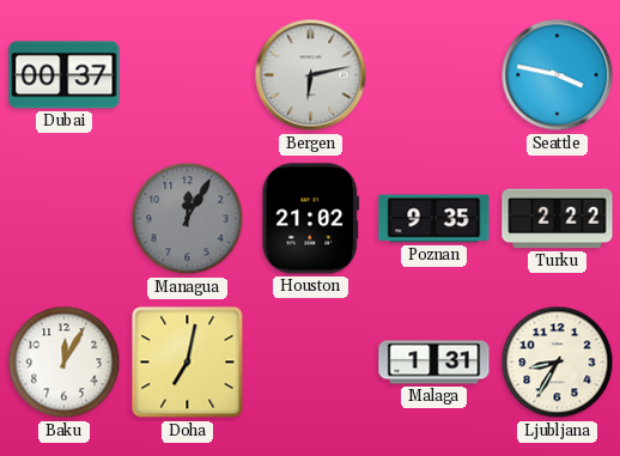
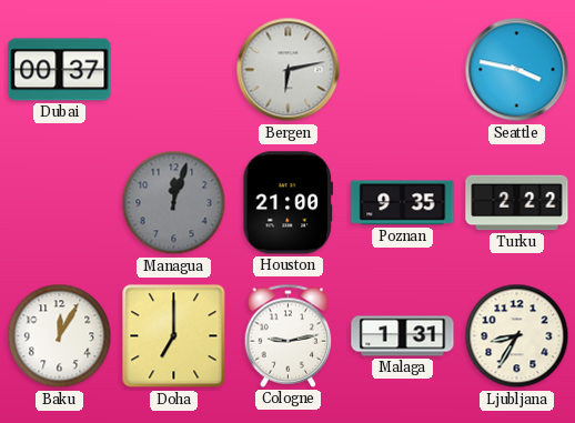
Managua: 12:05 -> 12:03
Houston: 21:02 -> 21:00
Doha: 7:02 -> 7:00
Cologne: none -> 9:13
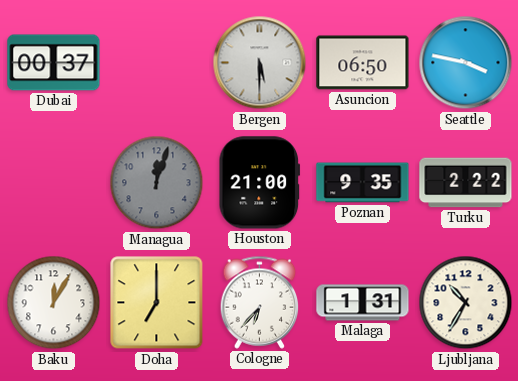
Bergen: 6:13 -> 5:30
Asuncion: none -> 06:50
Cologne: 9:13 -> 6:37
Ljubljana: 8:35 -> 10:35
